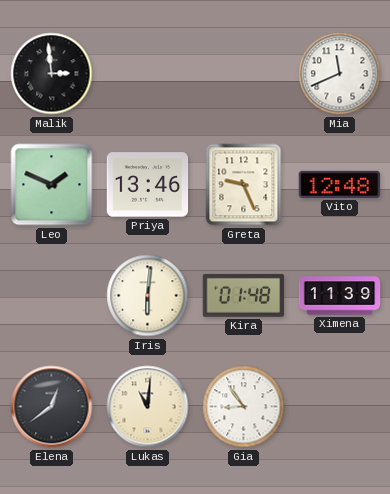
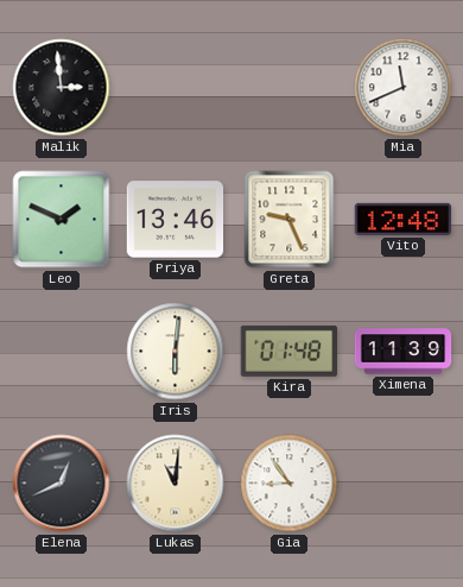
Elena: 12:39 -> 12:41
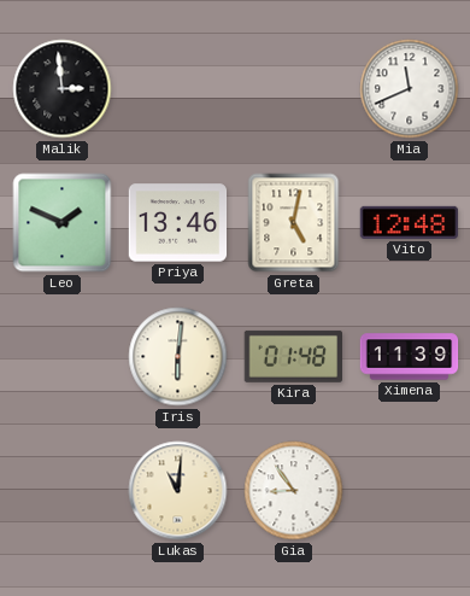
Greta: 9:26 -> 5:02
Elena: 12:41 -> none
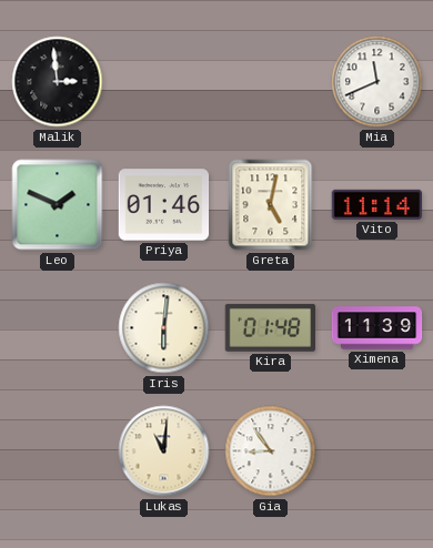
Priya: 13:46 -> 01:46
Vito: 12:48 -> 11:14
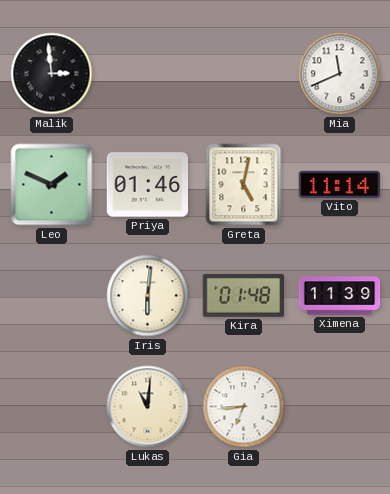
Gia: 8:54 -> 6:44
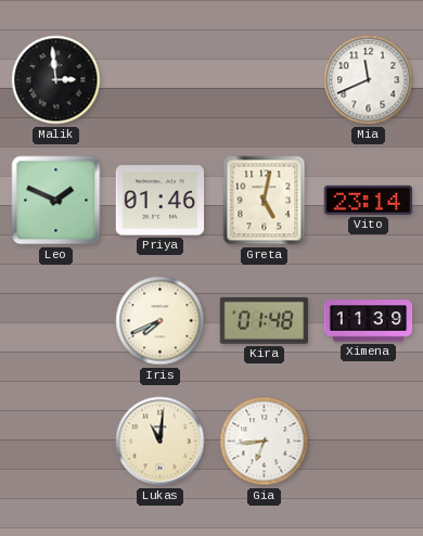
Vito: 11:14 -> 23:14
Iris: 6:01 -> 7:41
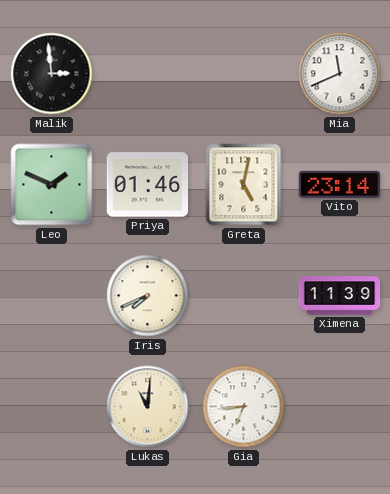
Kira: 01:48 -> none
